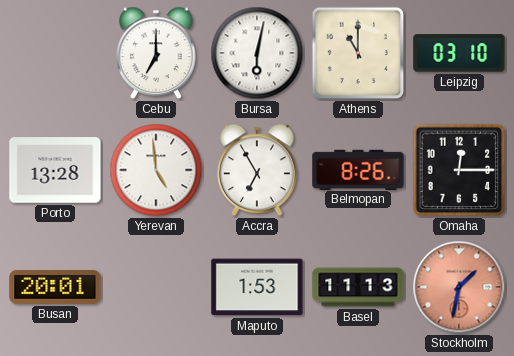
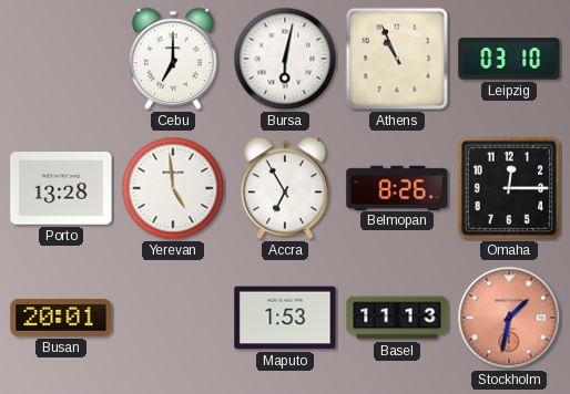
Athens: 11:00 -> 10:56
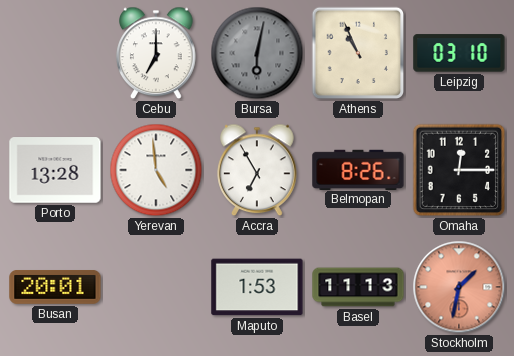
Bursa dial: white -> grey
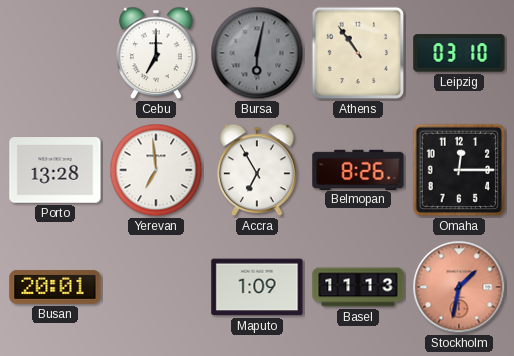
Athens: 10:56 -> 10:54
Yerevan: 4:59 -> 6:59
Maputo: 1:53 -> 1:09
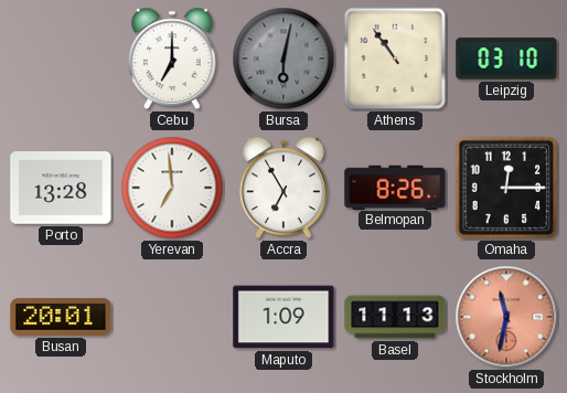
Stockholm: 1:32 -> 11:32
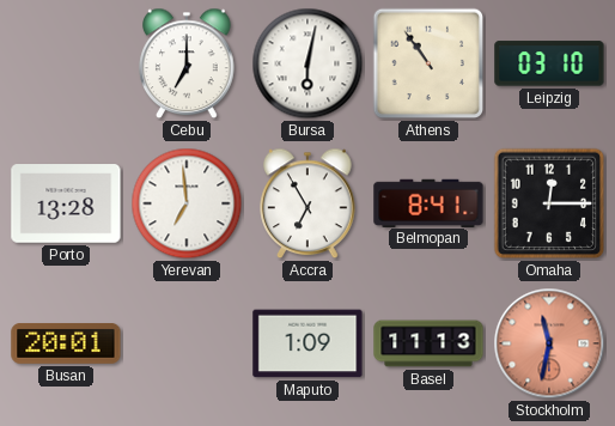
Bursa dial: grey -> white
Belmopan: 8:26 -> 8:41
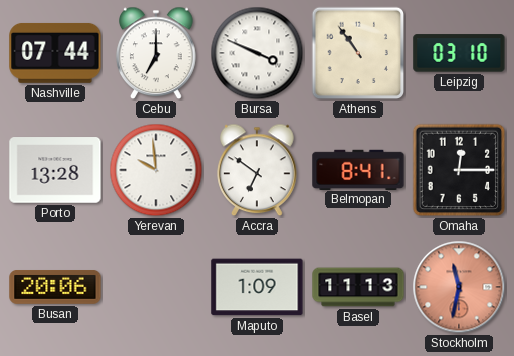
Nashville: none -> 07:44
Bursa: 6:02 -> 3:49
Yerevan: 6:59 -> 9:59
Accra: 6:55 -> 6:51
Busan: 20:01 -> 20:06
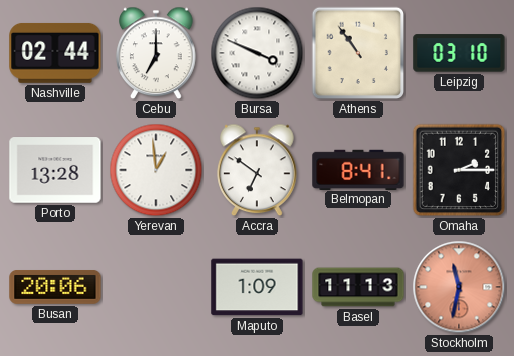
Nashville: 07:44 -> 02:44
Yerevan: 9:59 -> 12:59
Omaha: 12:15 -> 2:15
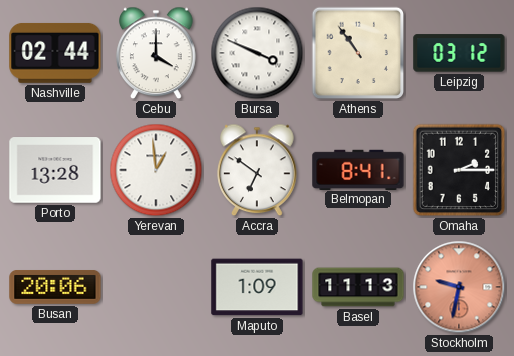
Cebu: 7:00 -> 4:00
Leipzig: 03:10 -> 03:12
Stockholm: 11:32 -> 9:32
